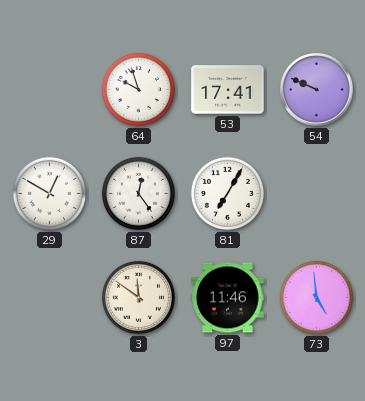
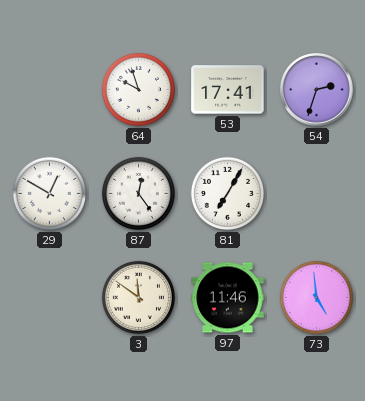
54: 9:49 -> 2:33
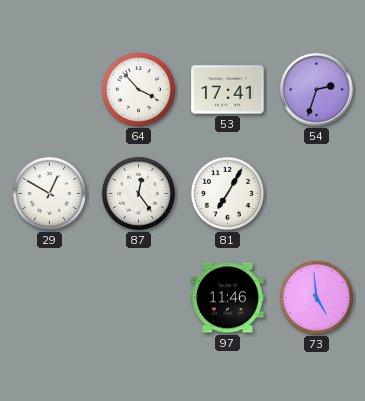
64: 9:57 -> 3:53
3: 11:51 -> none
